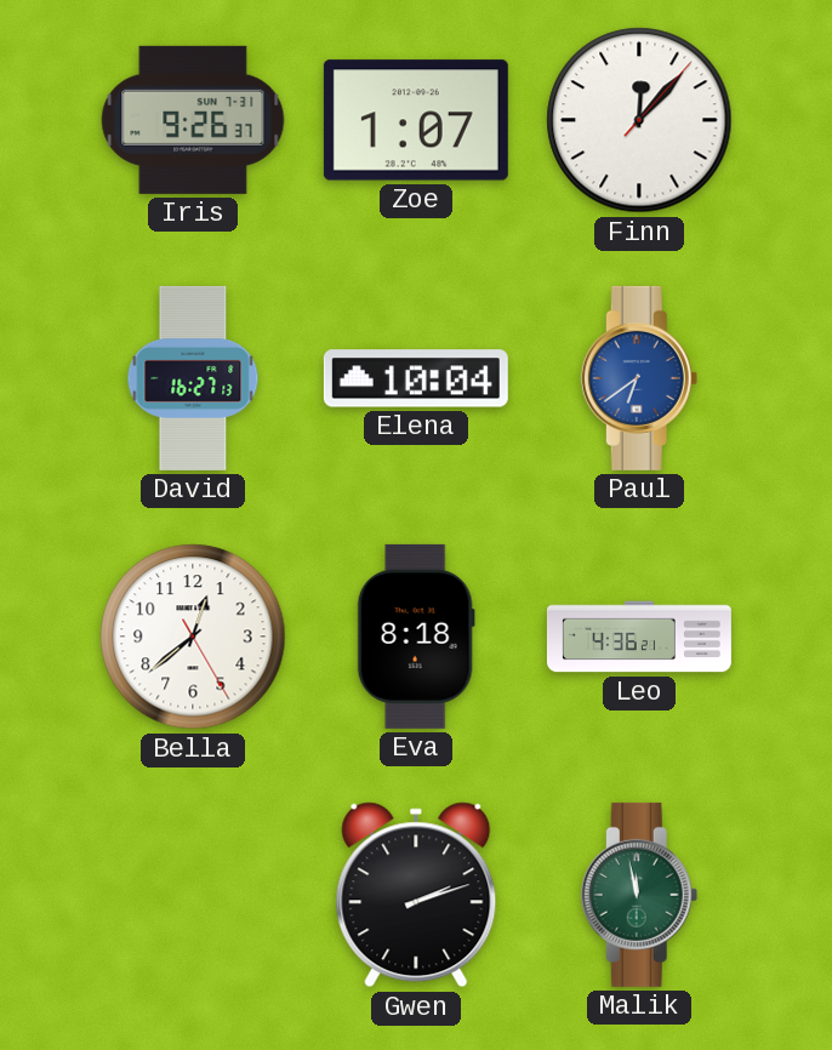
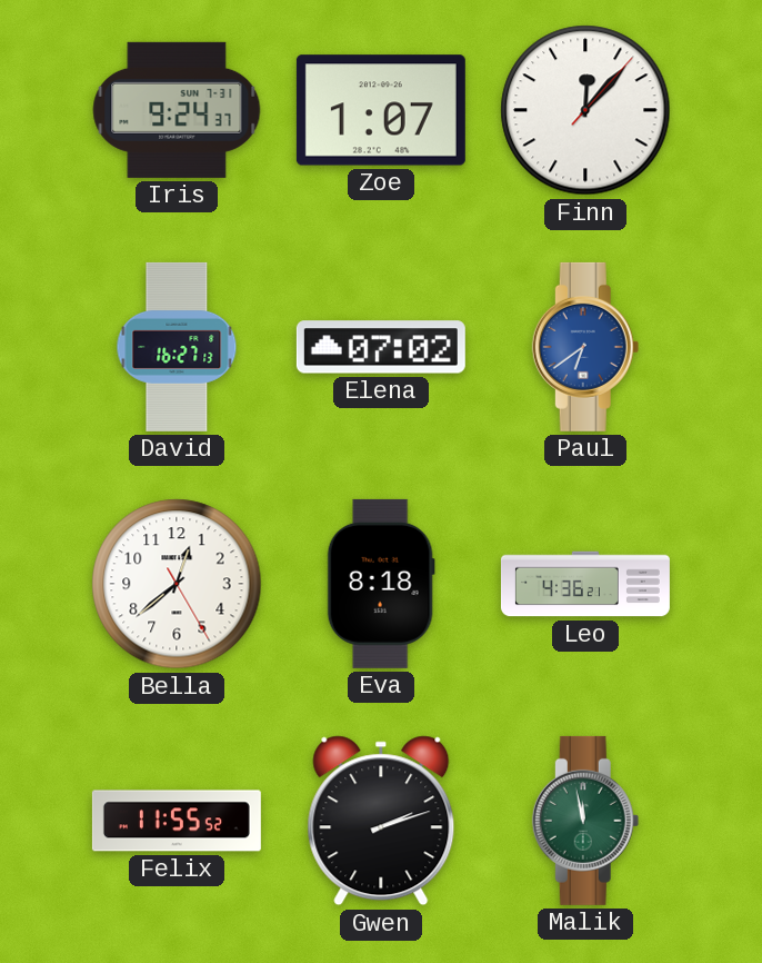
Iris: 9:26 -> 9:24
Elena: 10:04 -> 07:02
Felix: none -> 11:55
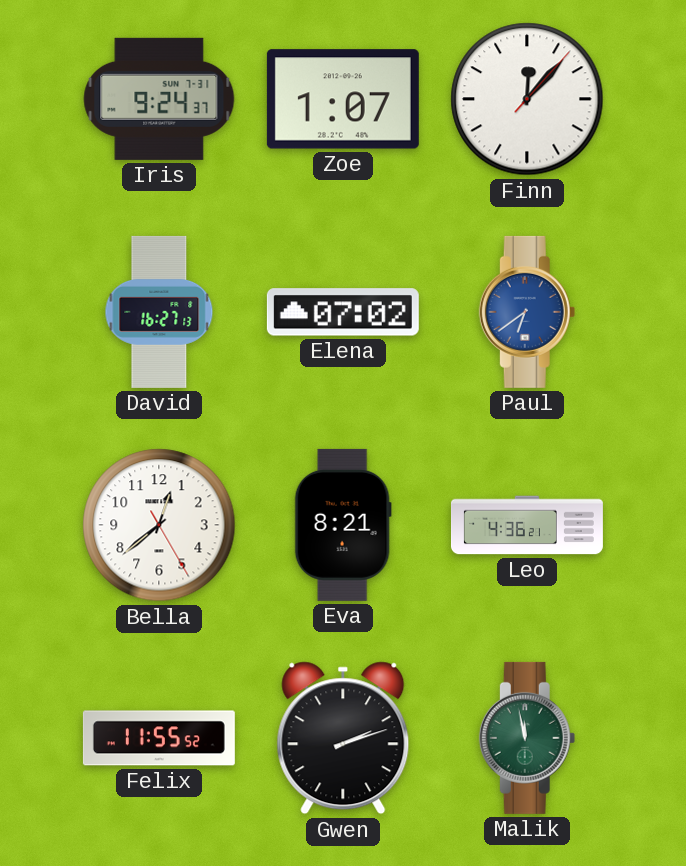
Eva: 8:18 -> 8:21
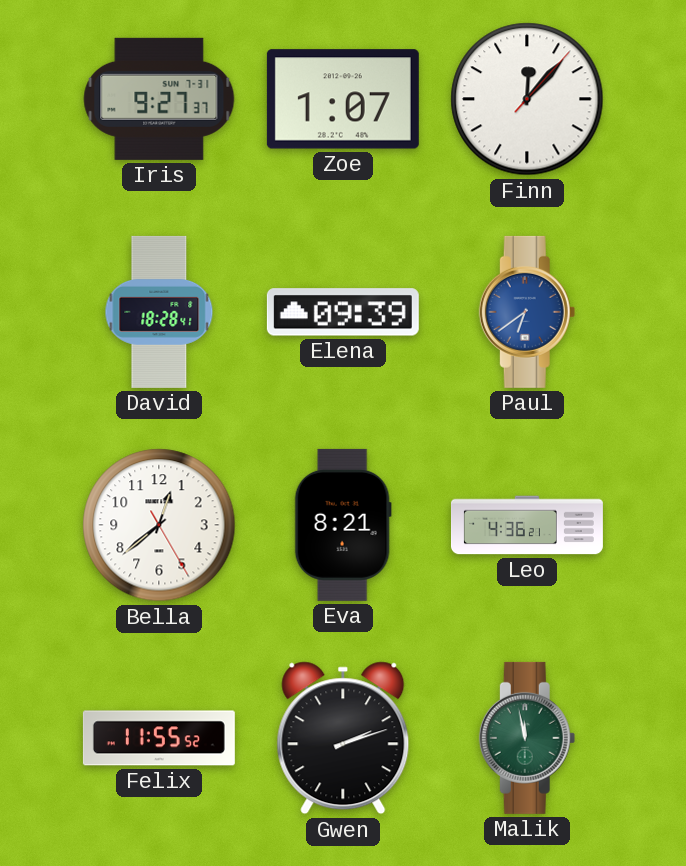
Iris: 9:24 -> 9:27
David: 16:27 -> 18:28
Elena: 07:02 -> 09:39
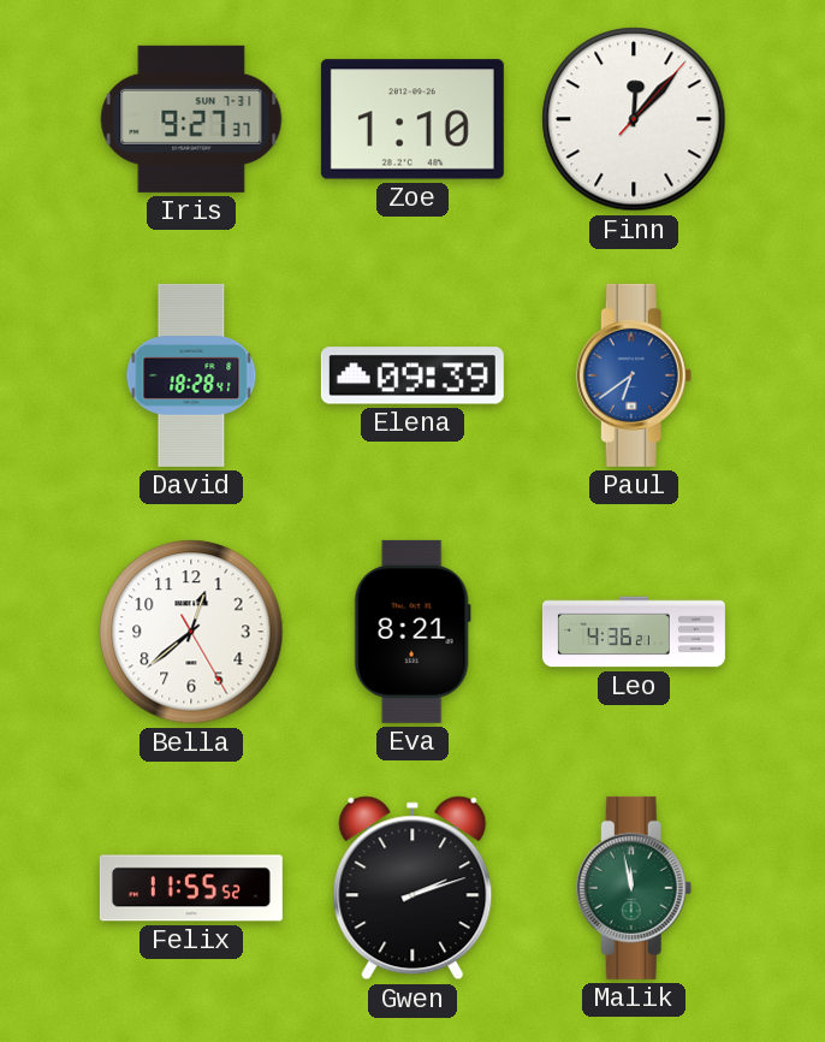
Zoe: 1:07 -> 1:10
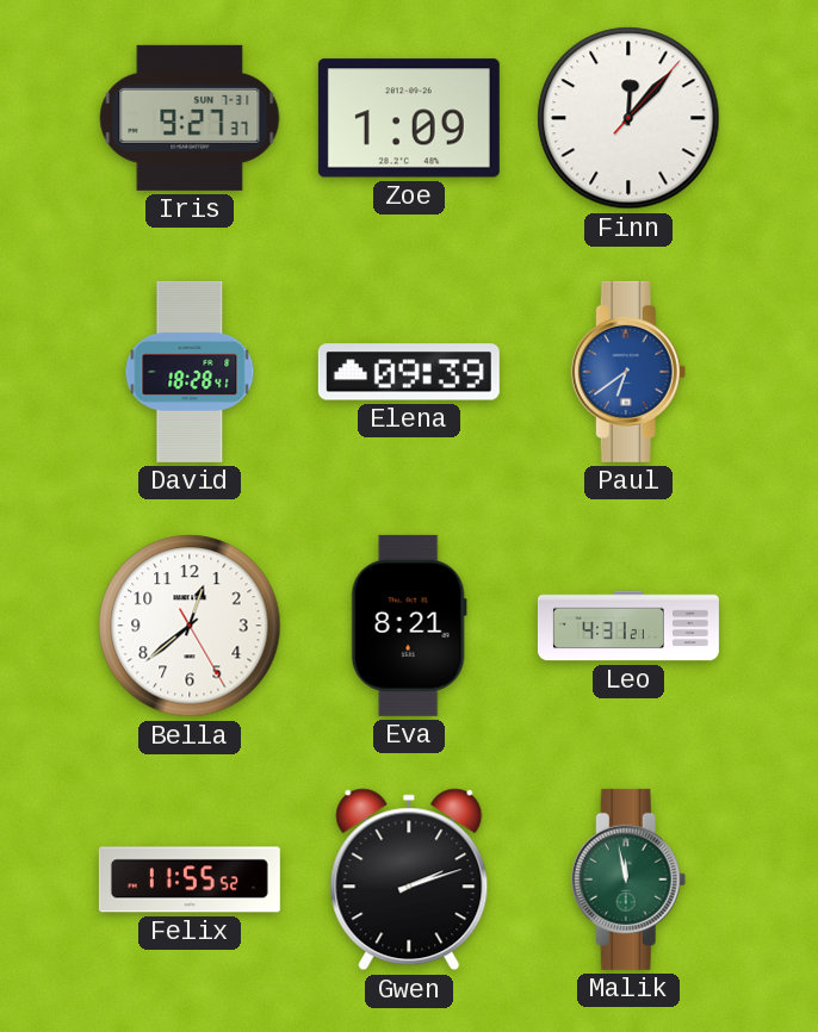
Zoe: 1:10 -> 1:09
Leo: 4:36 -> 4:31
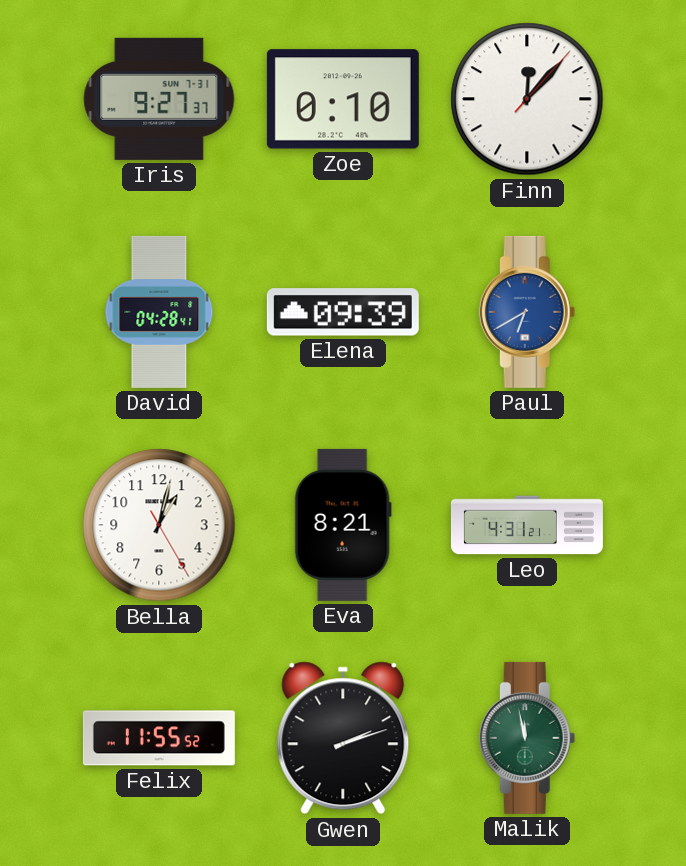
Zoe: 1:09 -> 0:10
David: 18:28 -> 04:28
Paul: 6:39 -> 6:40
Bella: 12:38 -> 1:02
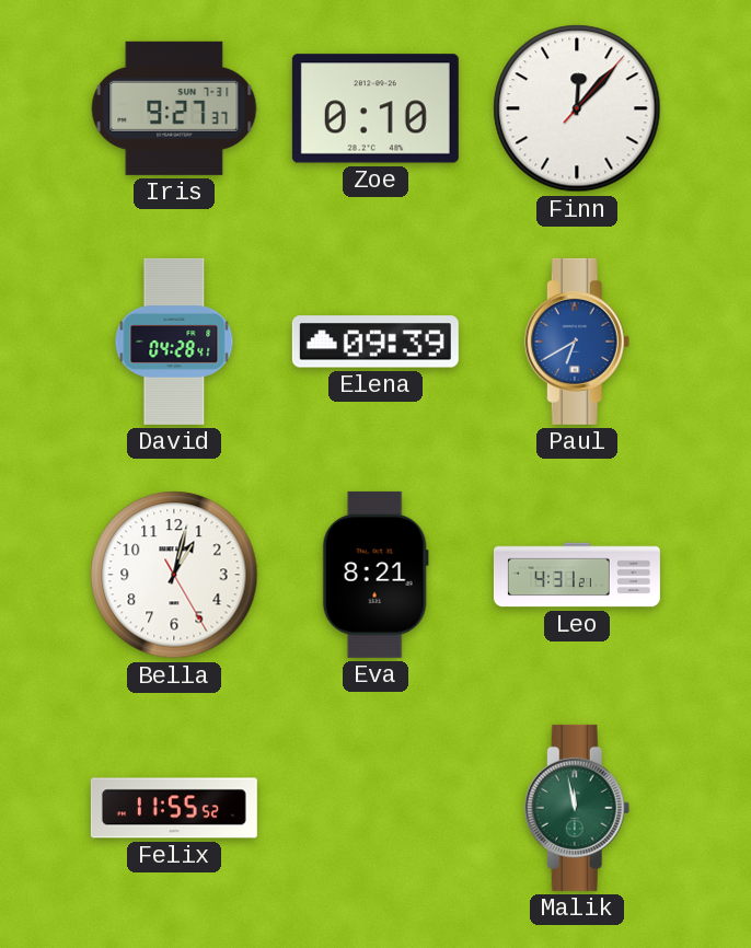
Gwen: 2:12 -> none
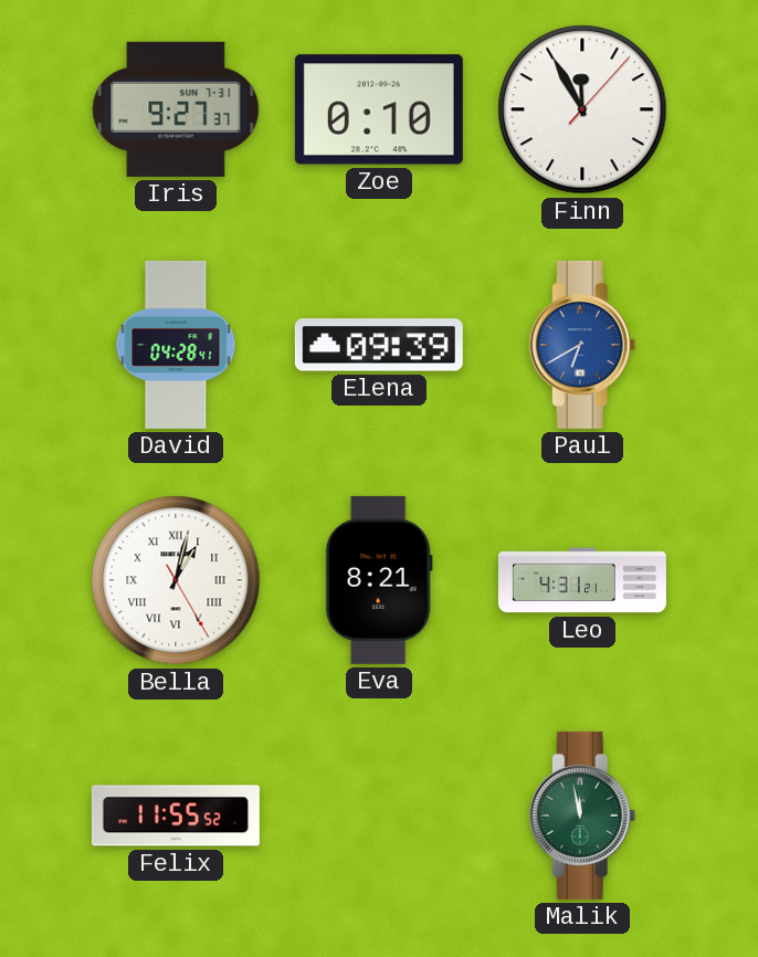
Finn: 12:07 -> 11:55
Bella numerals: Arabic -> Roman
